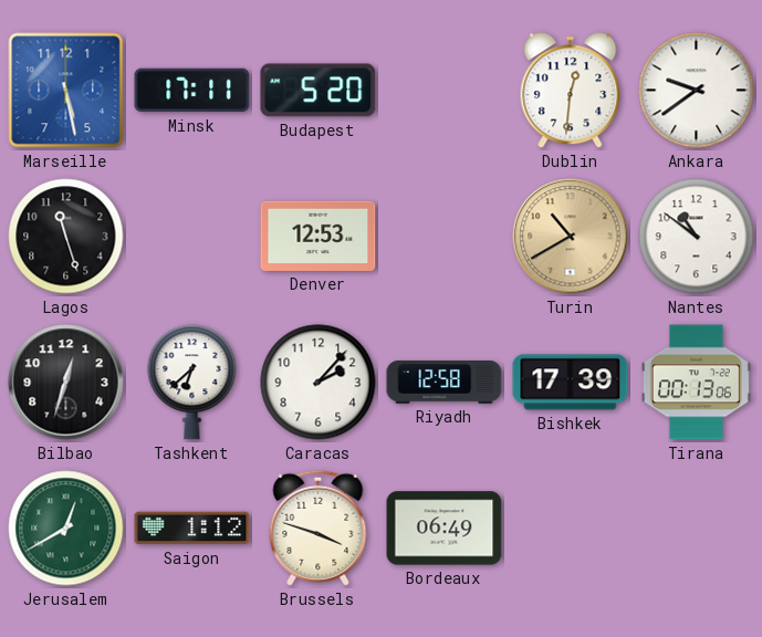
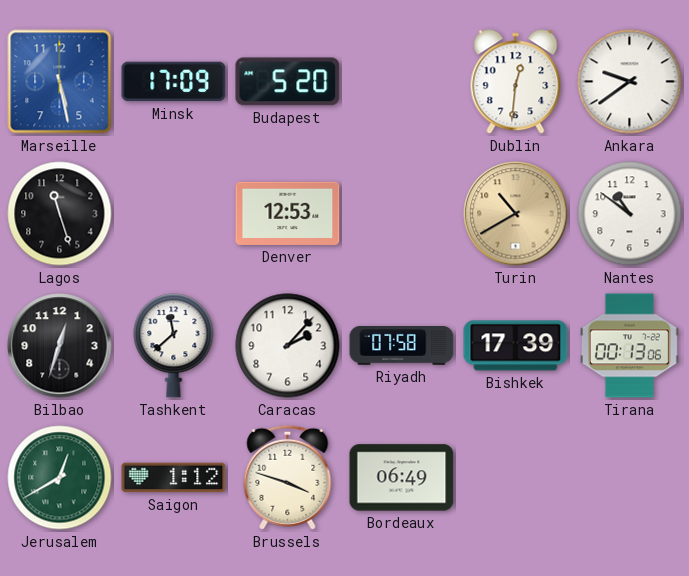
Minsk: 17:11 -> 17:09
Tashkent: 6:38 -> 11:38
Riyadh: 12:58 -> 07:58
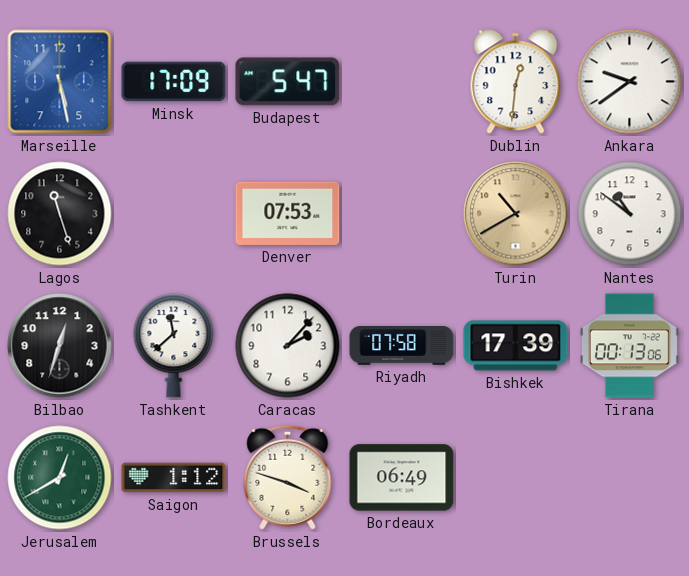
Budapest: 5:20 -> 5:47
Denver: 12:53 -> 07:53
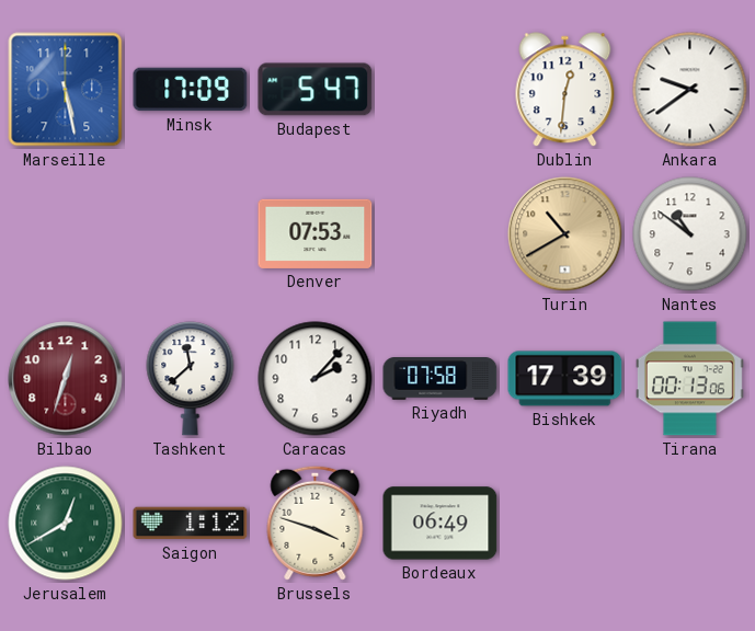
Lagos: 11:27 -> none
Bilbao dial: black -> burgundy
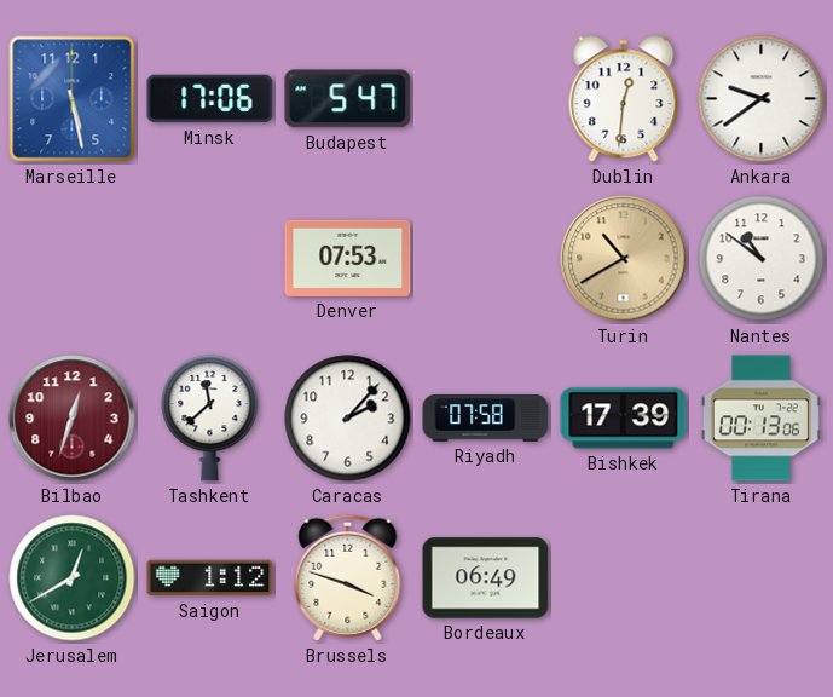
Minsk: 17:09 -> 17:06
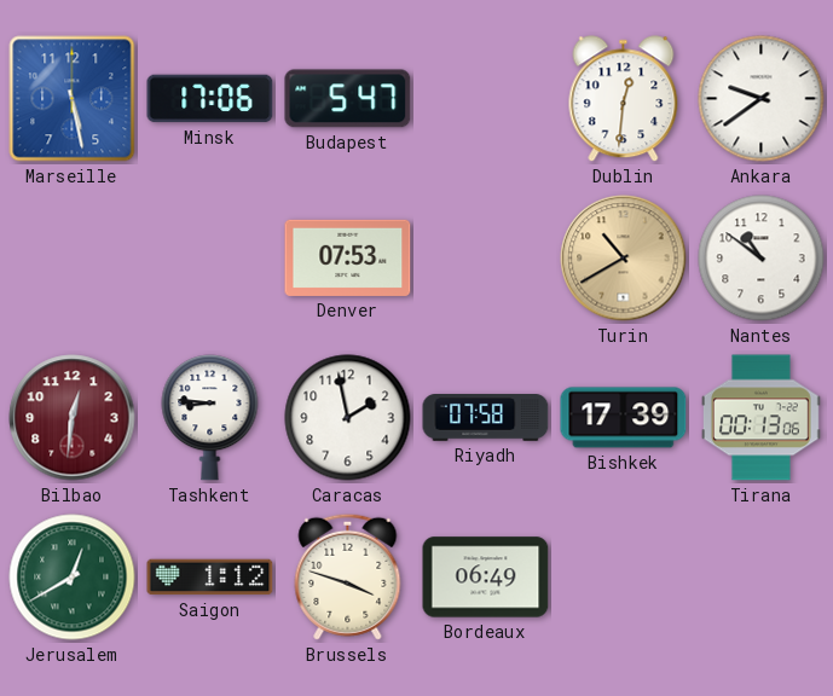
Bilbao: 12:33 -> 12:31
Tashkent: 11:38 -> 8:46
Caracas: 2:07 -> 1:58
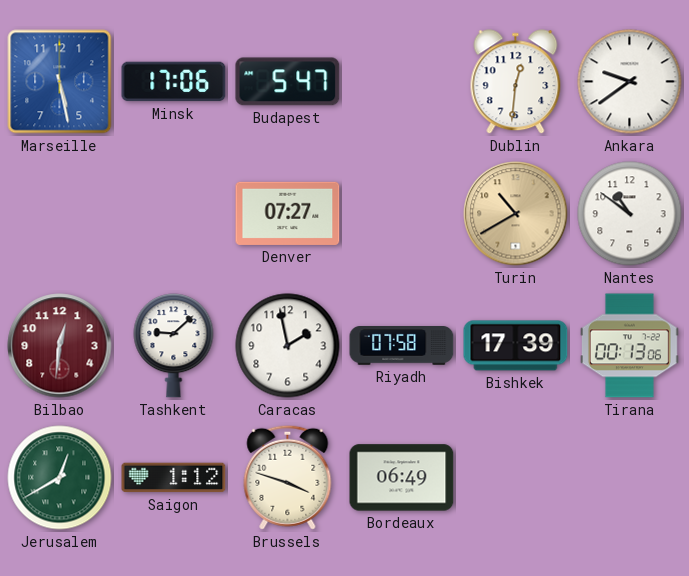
Denver: 07:53 -> 07:27
Tashkent: 8:46 -> 9:08
